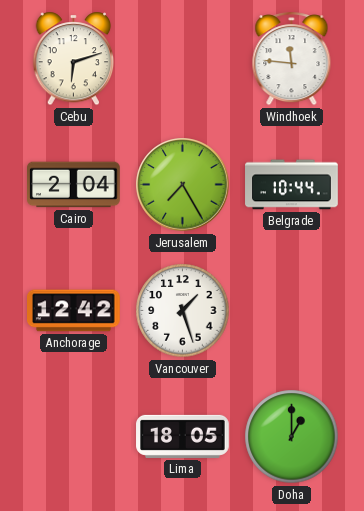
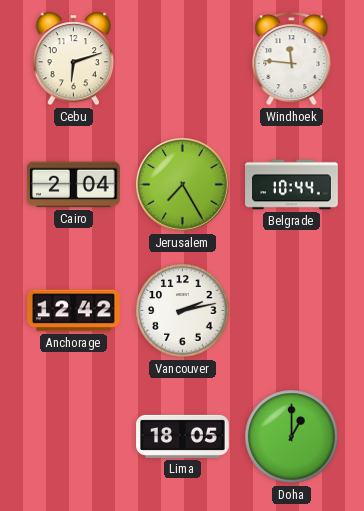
Vancouver: 1:27 -> 2:13
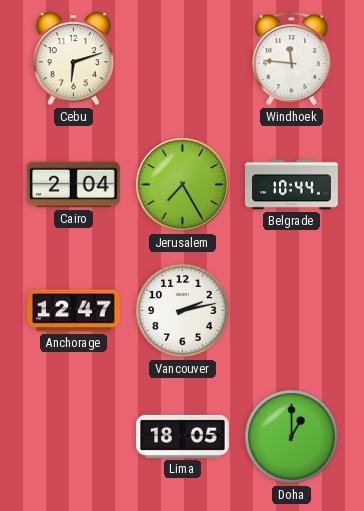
Anchorage: 12:42 -> 12:47
